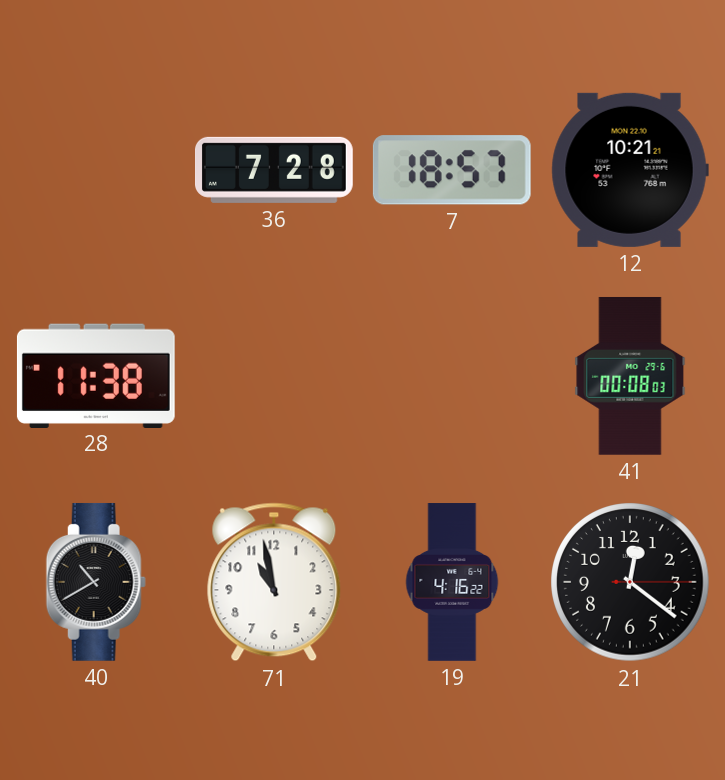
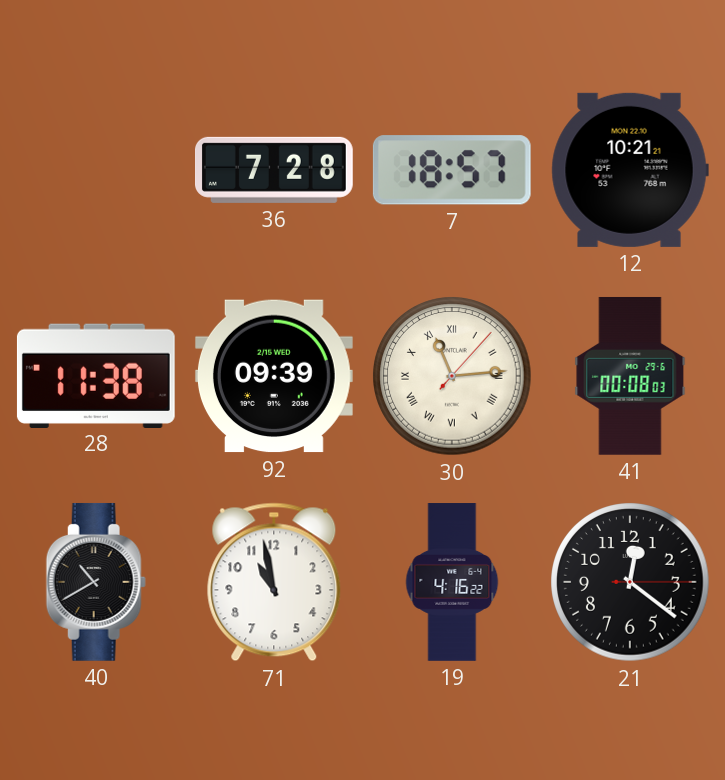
92: none -> 09:39
30: none -> 11:14
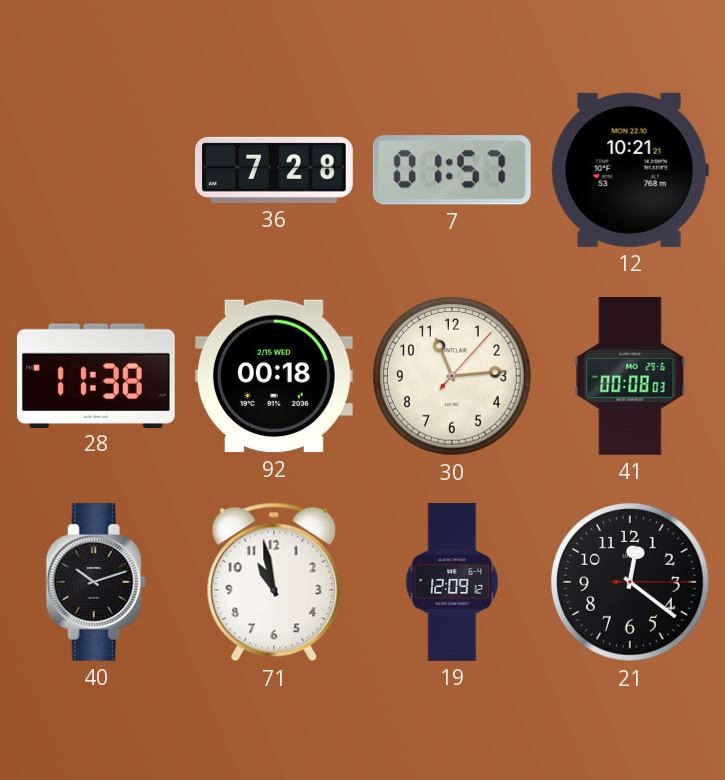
7: 18:57 -> 01:57
92: 09:39 -> 00:18
30 numerals: Roman -> Arabic
40: 10:40 -> 10:12
19: 4:16 -> 12:09
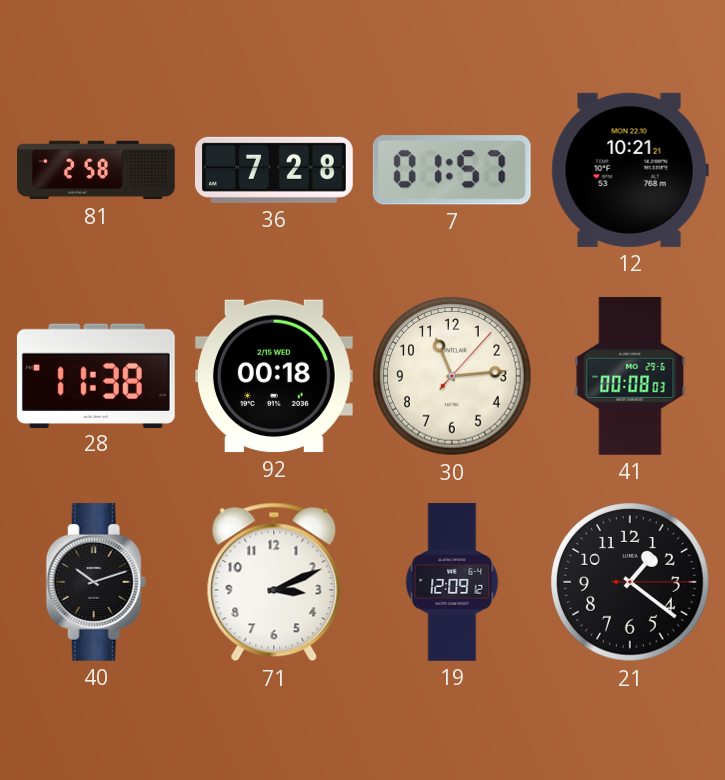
81: none -> 2:58
71: 10:58 -> 3:11
21: 12:21 -> 1:21
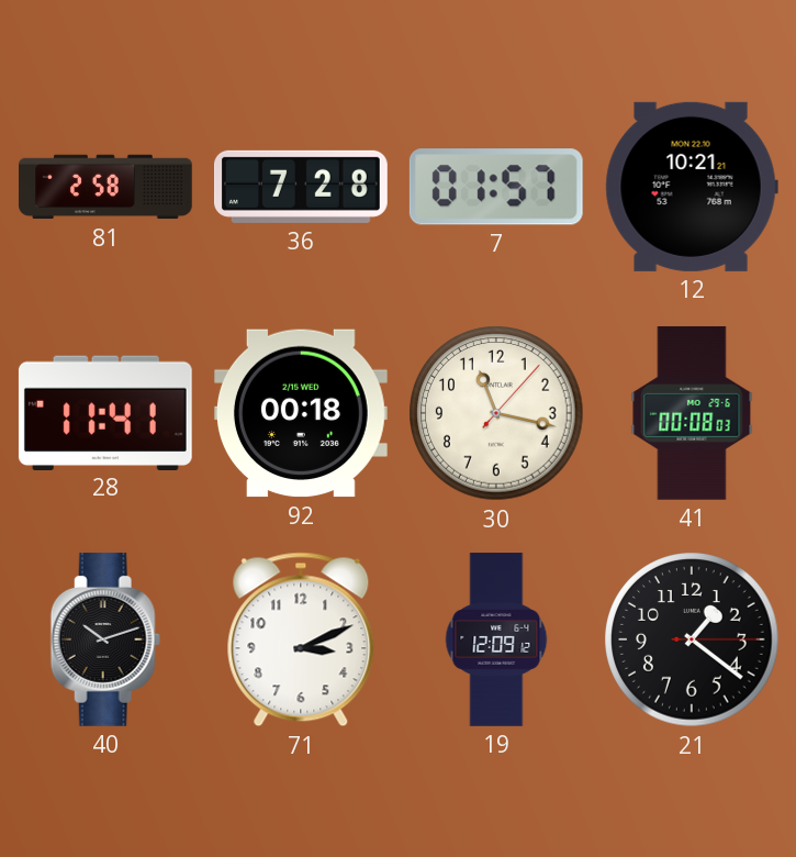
28: 11:38 -> 11:41
30: 11:14 -> 11:17
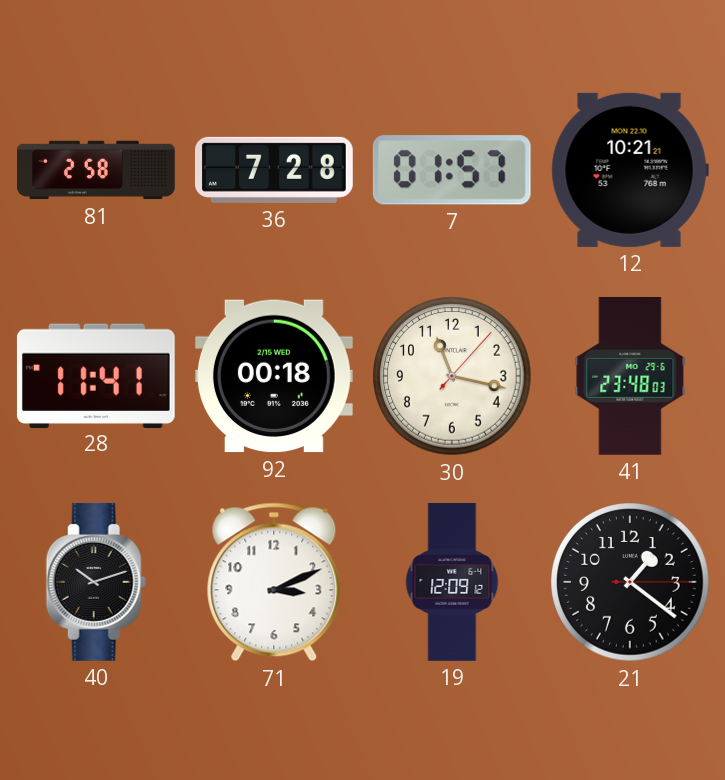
41: 00:08 -> 23:48
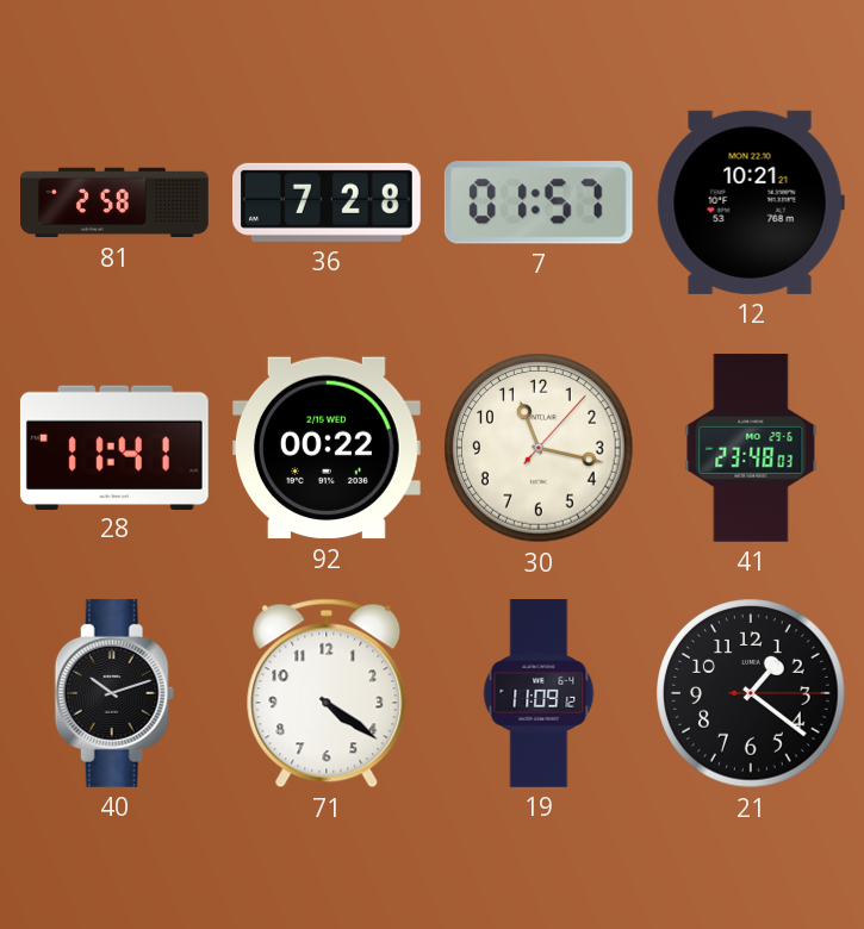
92: 00:18 -> 00:22
71: 3:11 -> 4:21
19: 12:09 -> 11:09
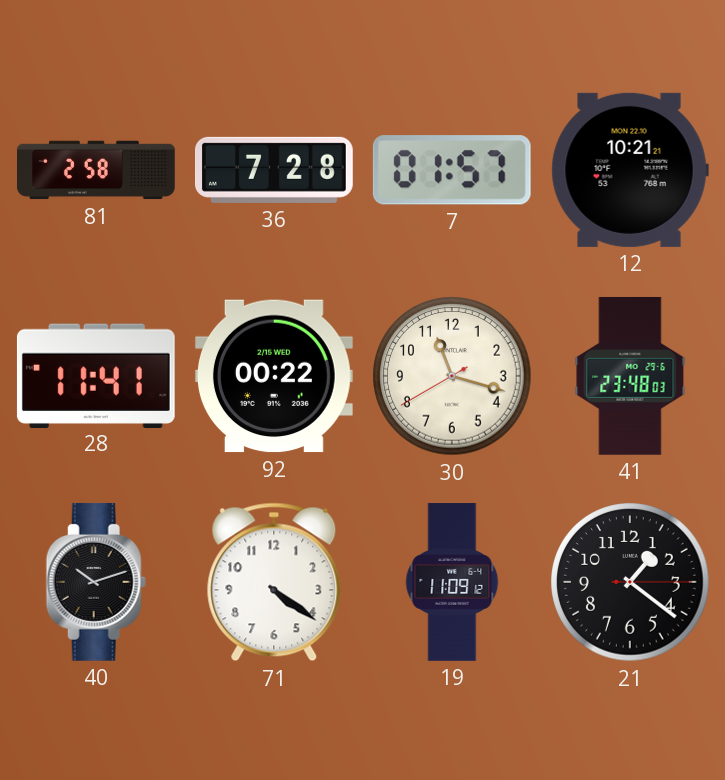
30: 11:17:07 -> 11:17:40
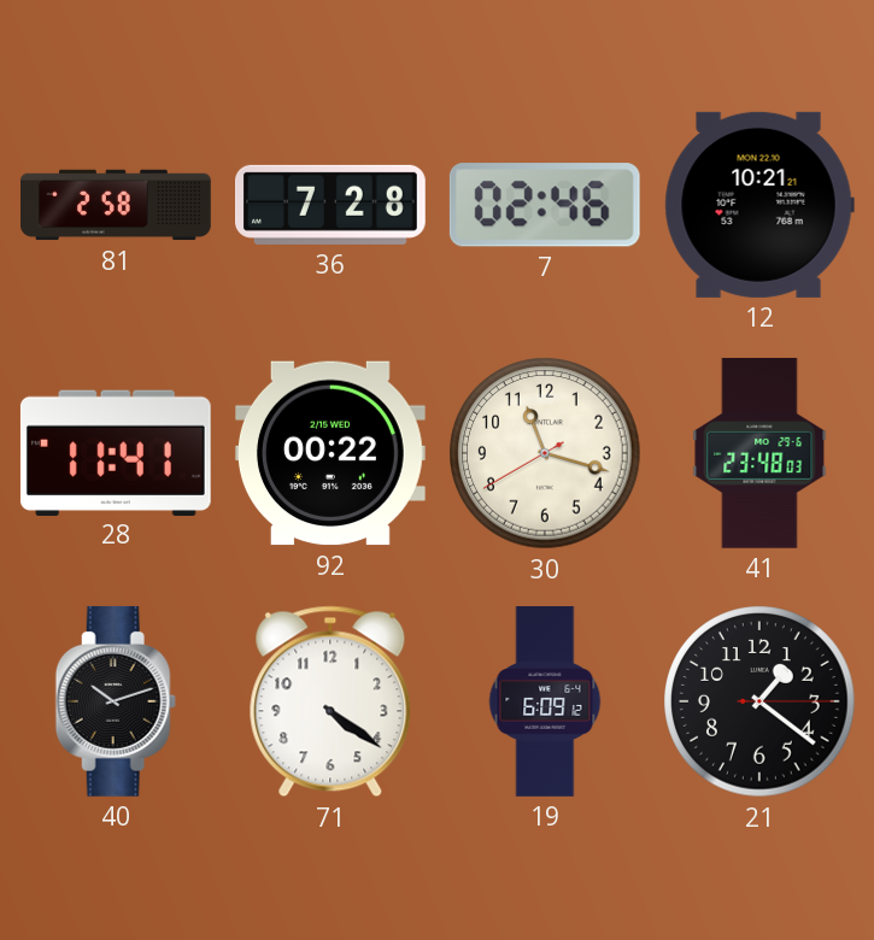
7: 01:57 -> 02:46
19: 11:09 -> 6:09
